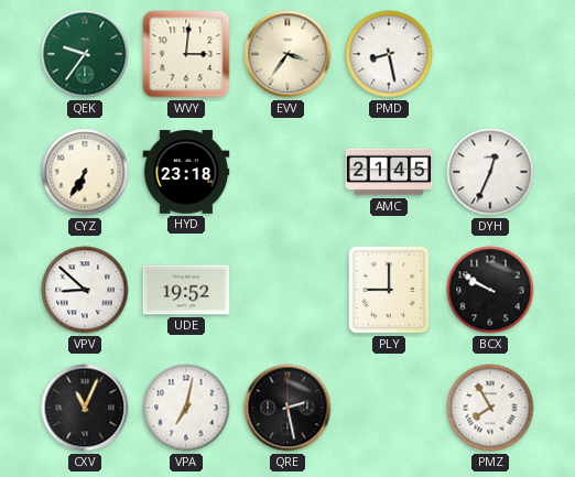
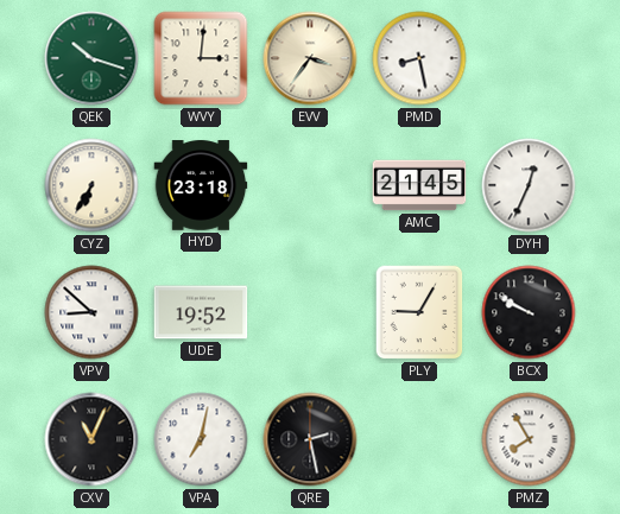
QEK: 9:36 -> 10:18
PLY: 9:00 -> 9:05
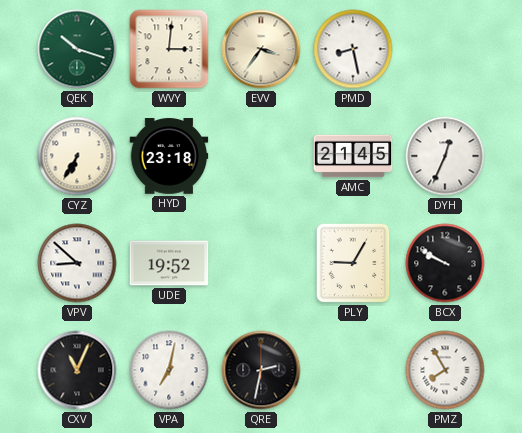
QRE: 2:28 -> 2:32
